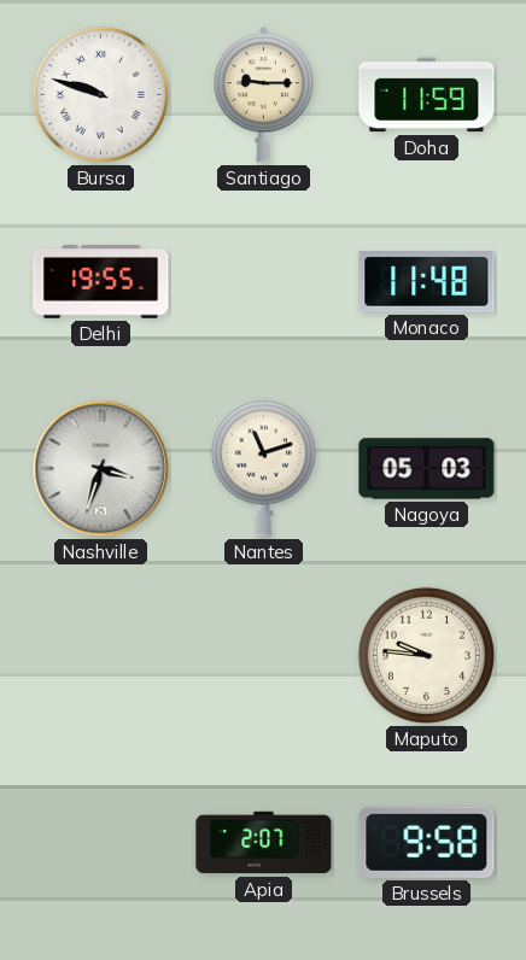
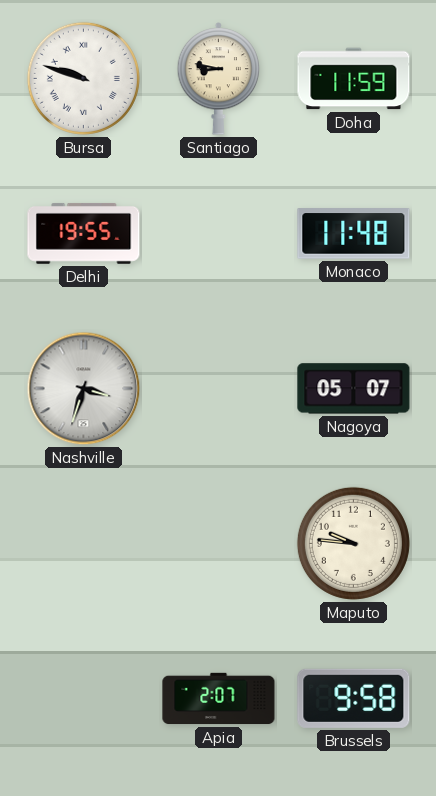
Santiago: 9:15 -> 8:47
Nantes: 11:12 -> none
Nagoya: 05:03 -> 05:07
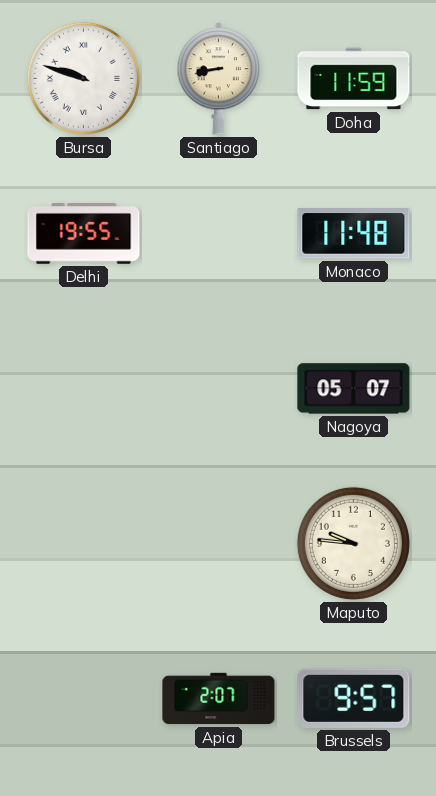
Santiago: 8:47 -> 8:43
Nashville: 3:33 -> none
Brussels: 9:58 -> 9:57
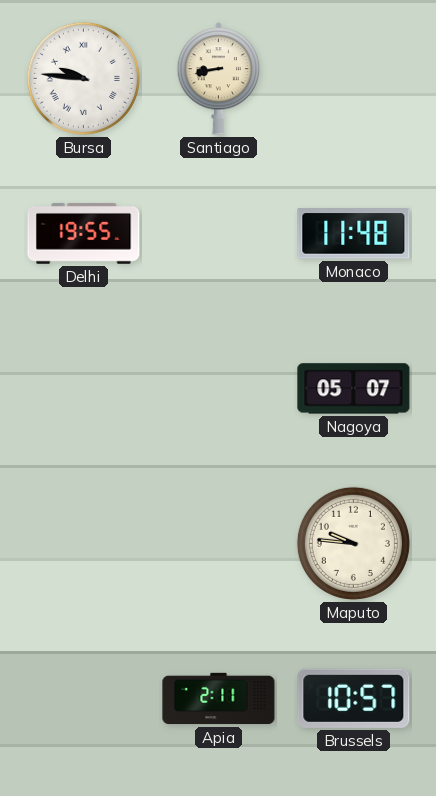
Bursa: 9:48 -> 9:46
Doha: 11:59 -> none
Apia: 2:07 -> 2:11
Brussels: 9:57 -> 10:57
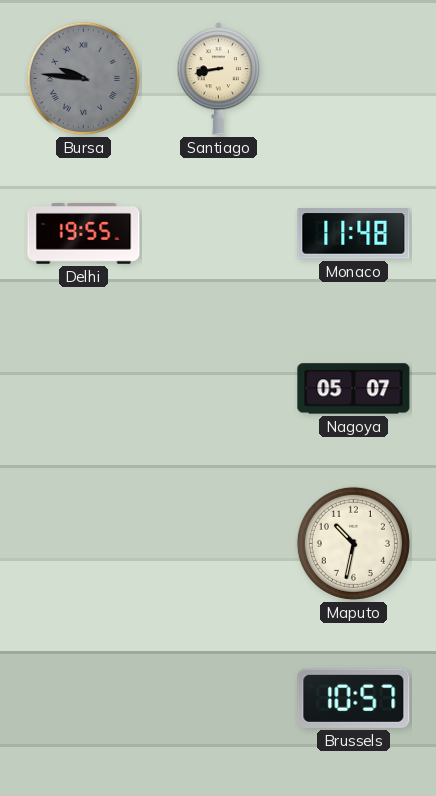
Bursa dial: white -> grey
Maputo: 9:46 -> 10:32
Apia: 2:11 -> none
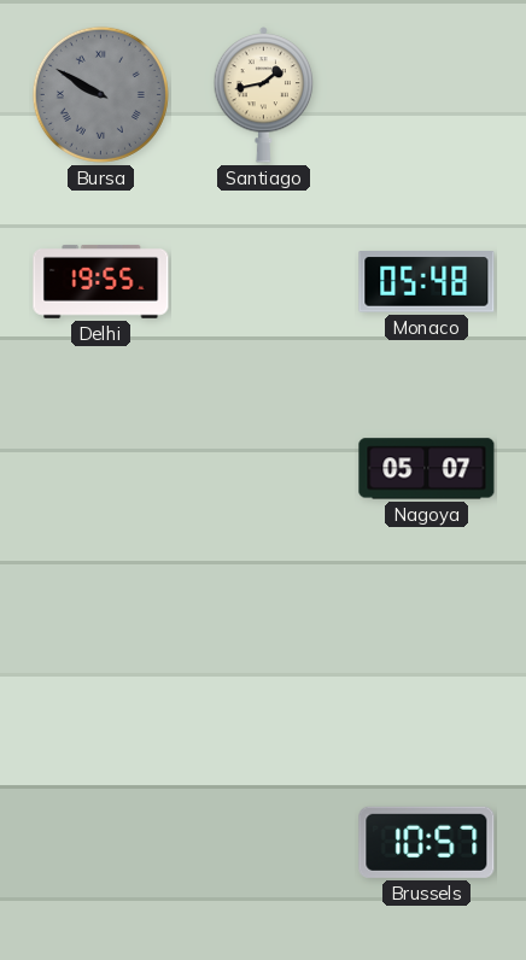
Bursa: 9:46 -> 9:50
Santiago: 8:43 -> 1:43
Monaco: 11:48 -> 05:48
Maputo: 10:32 -> none
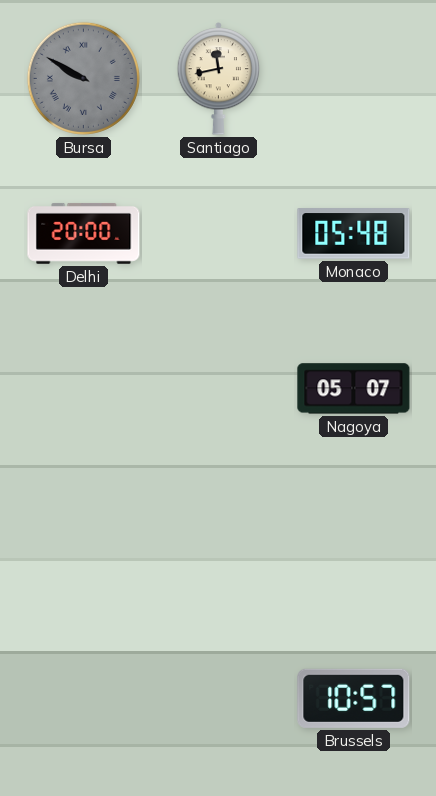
Santiago: 1:43 -> 11:43
Delhi: 19:55 -> 20:00
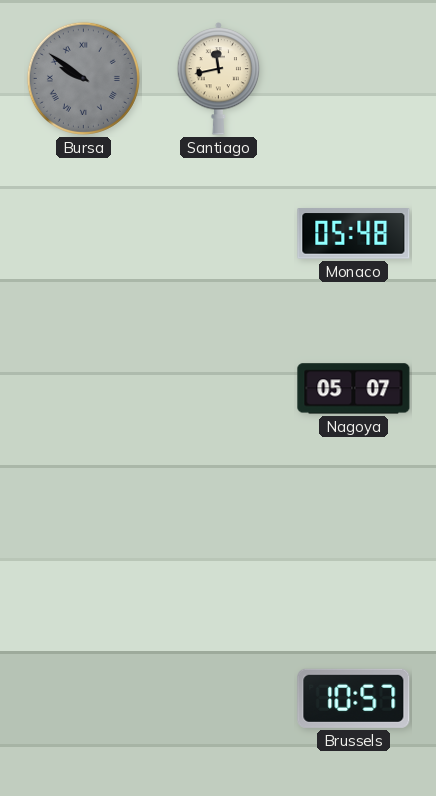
Bursa: 9:50 -> 9:51
Delhi: 20:00 -> none
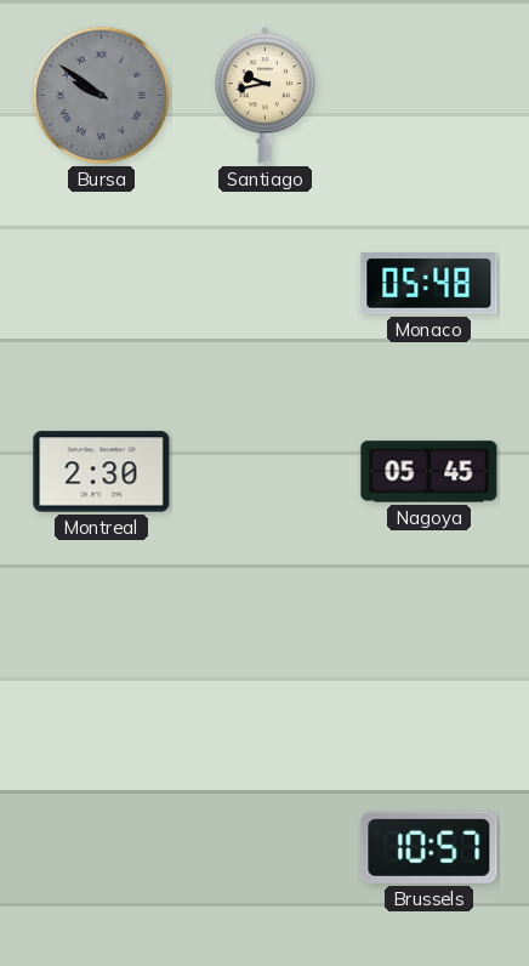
Santiago: 11:43 -> 9:43
Montreal: none -> 2:30
Nagoya: 05:07 -> 05:45
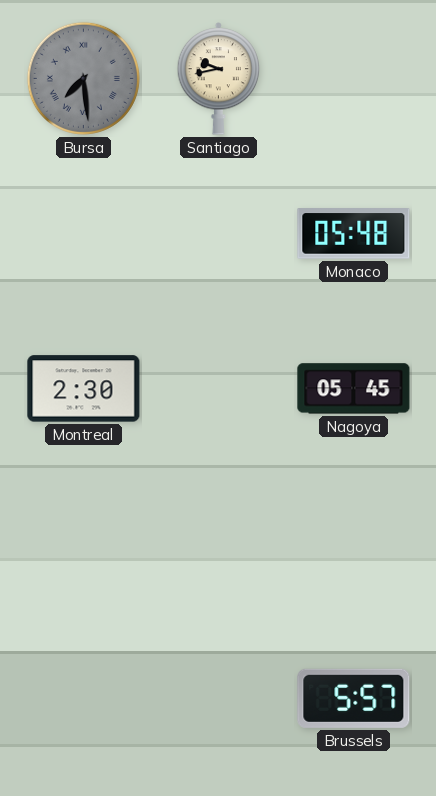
Bursa: 9:51 -> 7:29
Brussels: 10:57 -> 5:57
